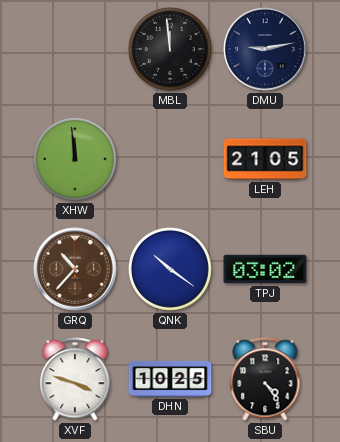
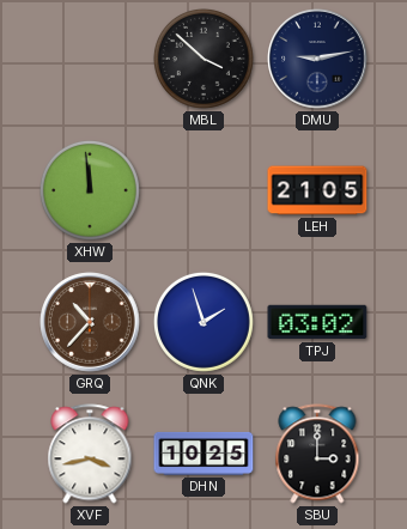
MBL: 11:59 -> 3:52
QNK: 10:21 -> 1:57
XVF: 3:48 -> 3:43
SBU: 4:24 -> 3:00
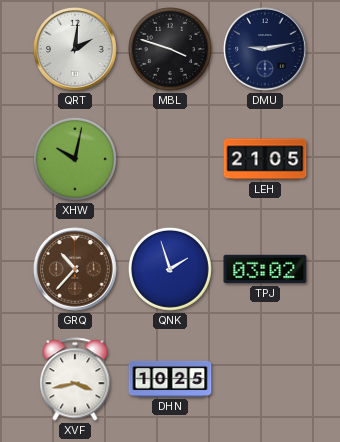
QRT: none -> 2:01
MBL: 3:52 -> 3:48
XHW: 11:59 -> 10:02
SBU: 3:00 -> none
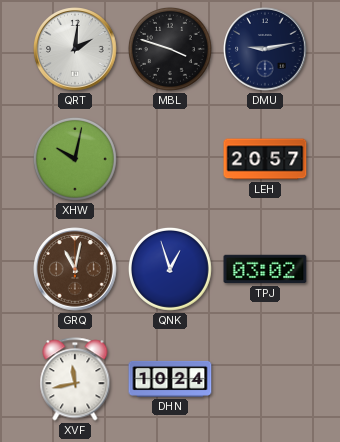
LEH: 21:05 -> 20:57
GRQ: 10:37 -> 11:02
QNK: 1:57 -> 12:57
XVF: 3:43 -> 11:43
DHN: 10:25 -> 10:24
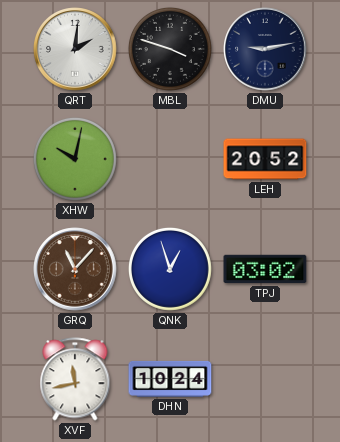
LEH: 20:57 -> 20:52
GRQ: 11:02 -> 11:07
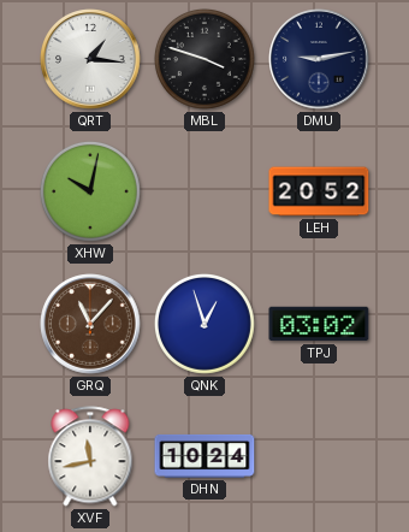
QRT: 2:01 -> 1:16
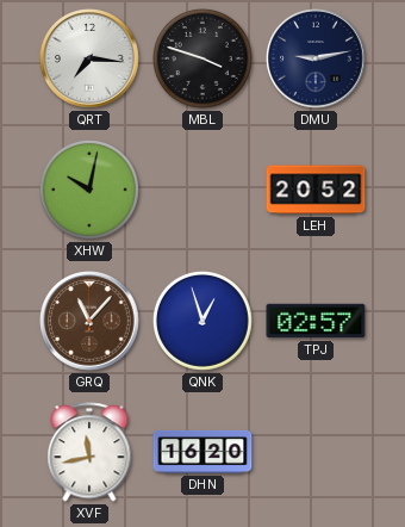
QRT: 1:16 -> 7:16
TPJ: 03:02 -> 02:57
DHN: 10:24 -> 16:20
